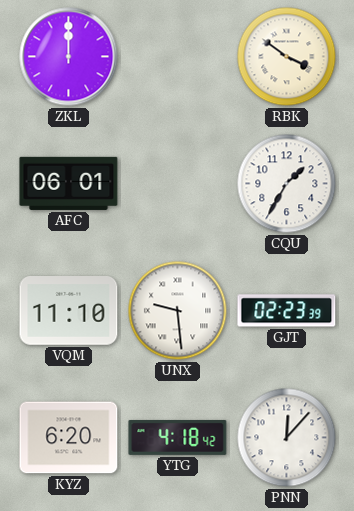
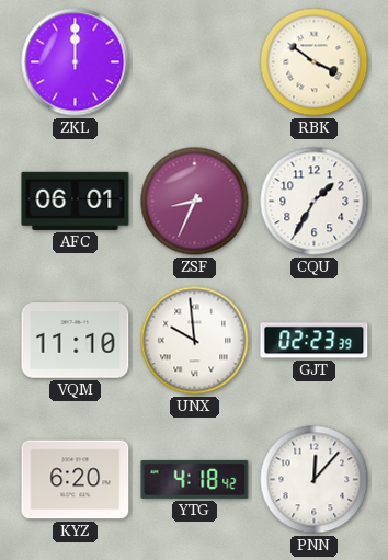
ZSF: none -> 8:34
UNX: 9:29 -> 9:59
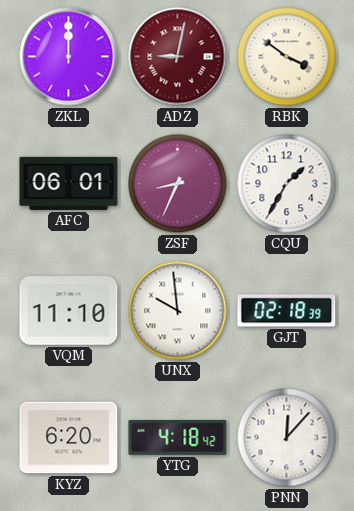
ADZ: none -> 9:02
GJT: 02:23 -> 02:18
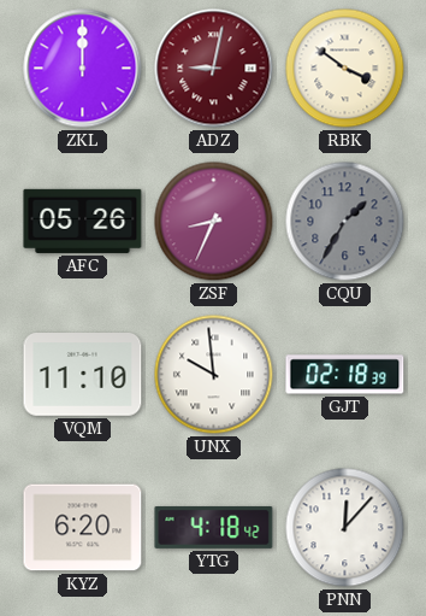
AFC: 06:01 -> 05:26
CQU dial: white -> grey
